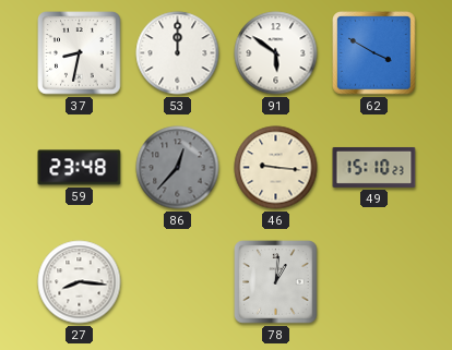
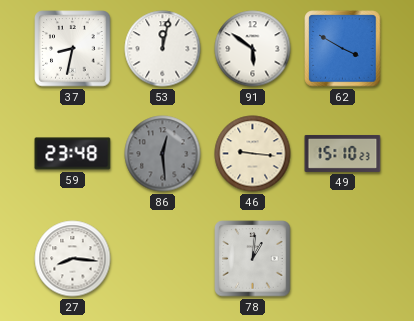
53: 12:00 -> 12:02
86: 12:37 -> 12:29
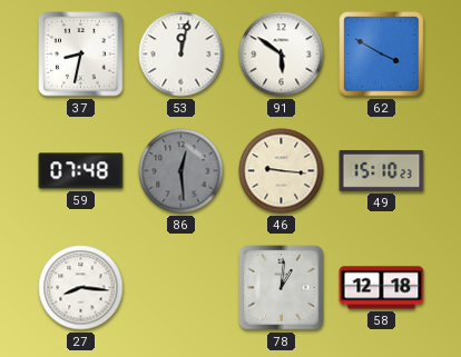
59: 23:48 -> 07:48
58: none -> 12:18
